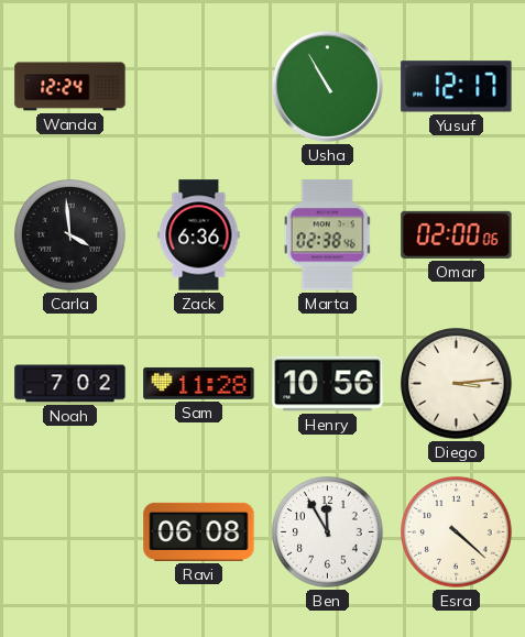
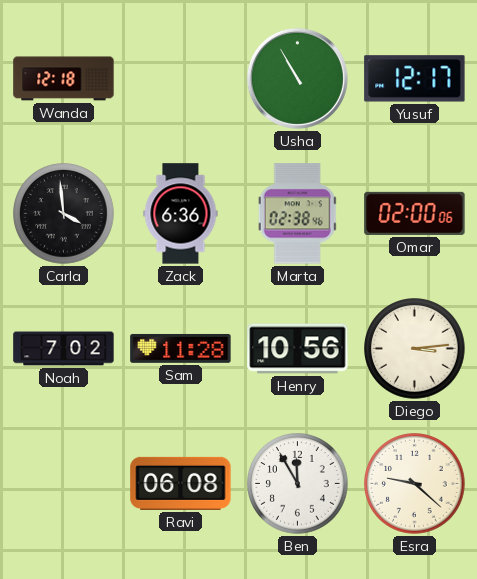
Wanda: 12:24 -> 12:18
Esra: 4:22 -> 9:22
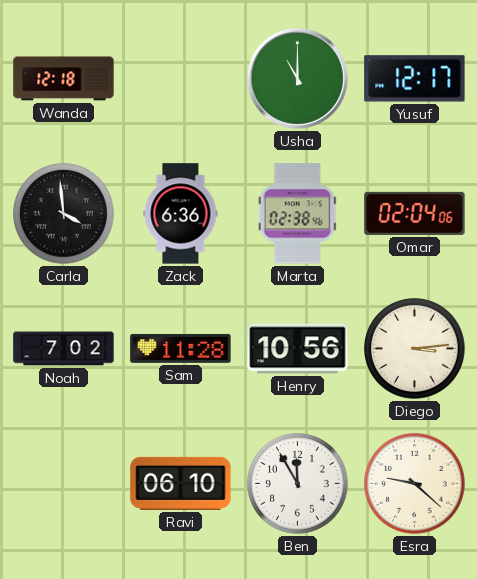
Usha: 10:55 -> 11:00
Omar: 02:00 -> 02:04
Ravi: 06:08 -> 06:10
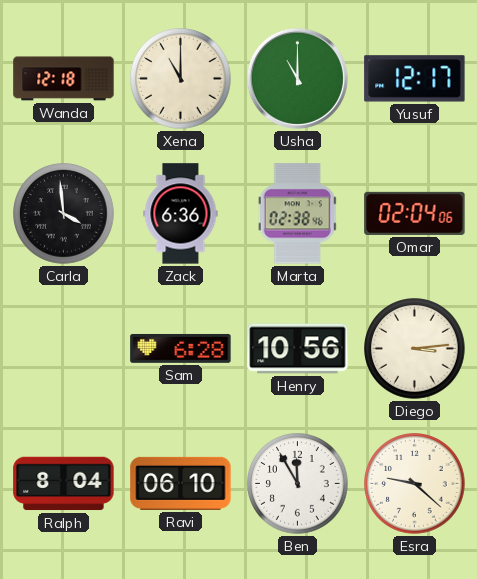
Xena: none -> 11:00
Noah: 7:02 -> none
Sam: 11:28 -> 6:28
Ralph: none -> 8:04
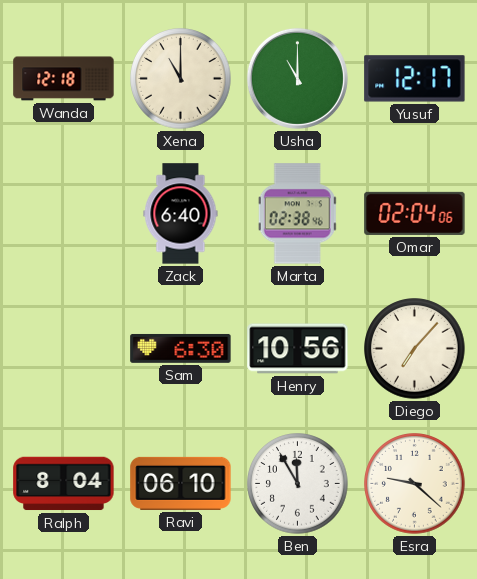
Carla: 3:59 -> none
Zack: 6:36 -> 6:40
Sam: 6:28 -> 6:30
Diego: 3:14 -> 7:07
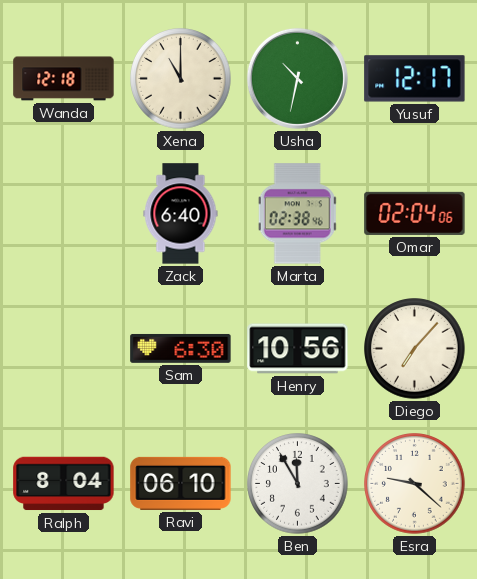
Usha: 11:00 -> 10:32
